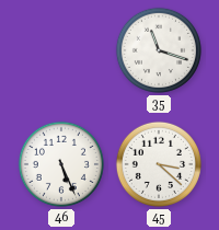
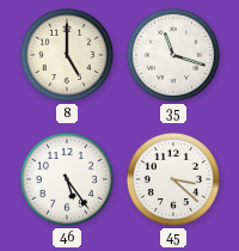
8: none -> 5:00
46: 5:26 -> 5:24
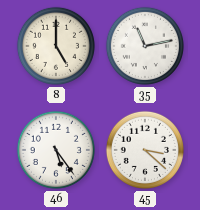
35: 11:18 -> 11:13
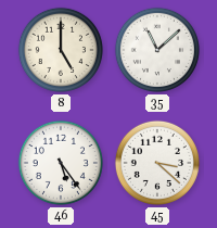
35: 11:13 -> 11:08
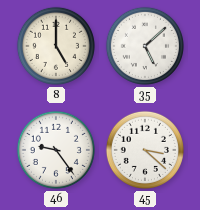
35: 11:08 -> 5:08
46: 5:24 -> 9:24
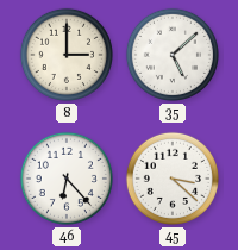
8: 5:00 -> 3:00
46: 9:24 -> 6:23
